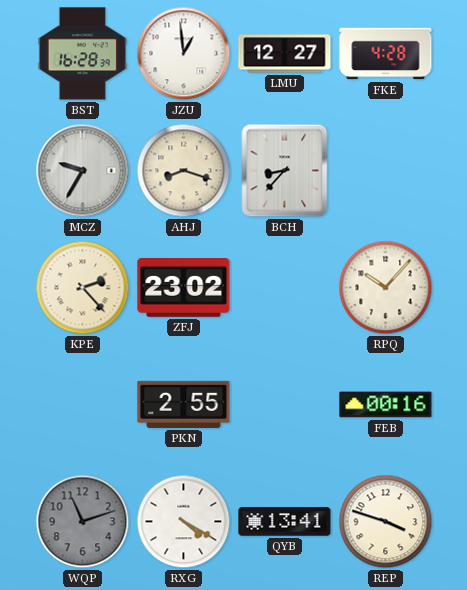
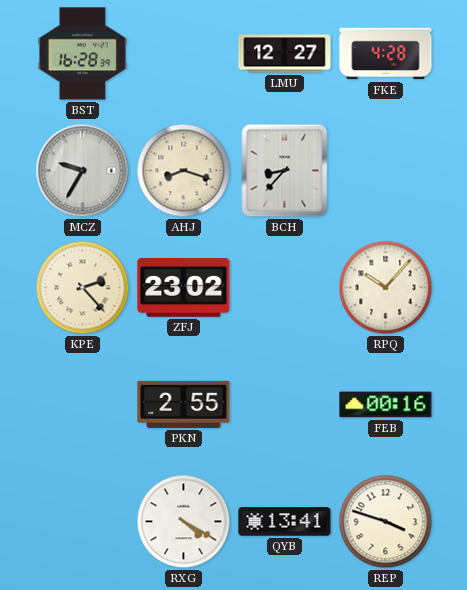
JZU: 12:59 -> none
WQP: 11:12 -> none
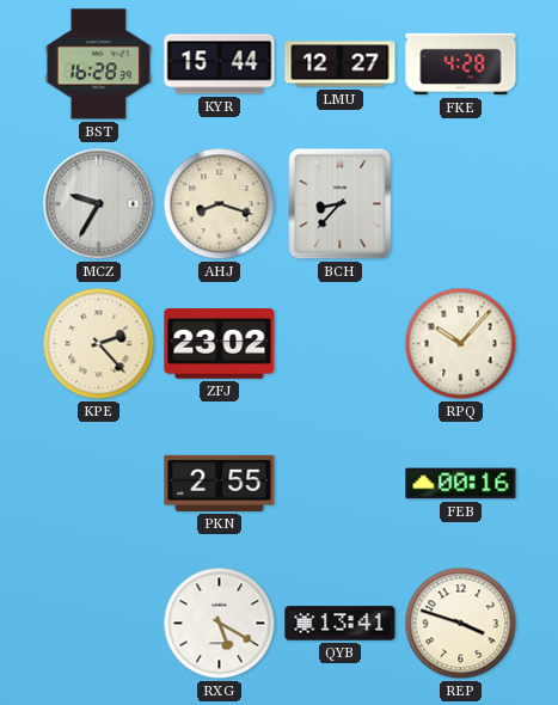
KYR: none -> 15:44
RXG: 4:20 -> 5:20
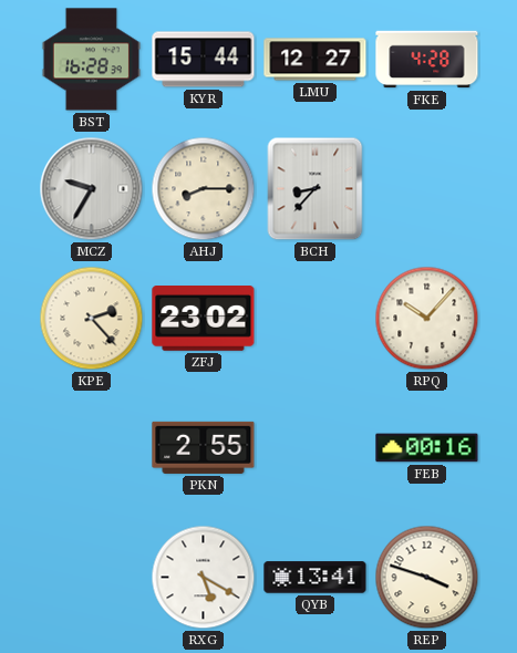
AHJ: 8:18 -> 8:15
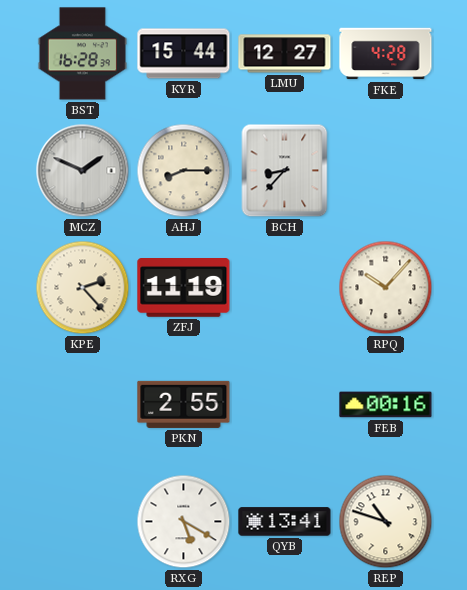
MCZ: 9:35 -> 1:49
ZFJ: 23:02 -> 11:19
REP: 3:48 -> 10:48
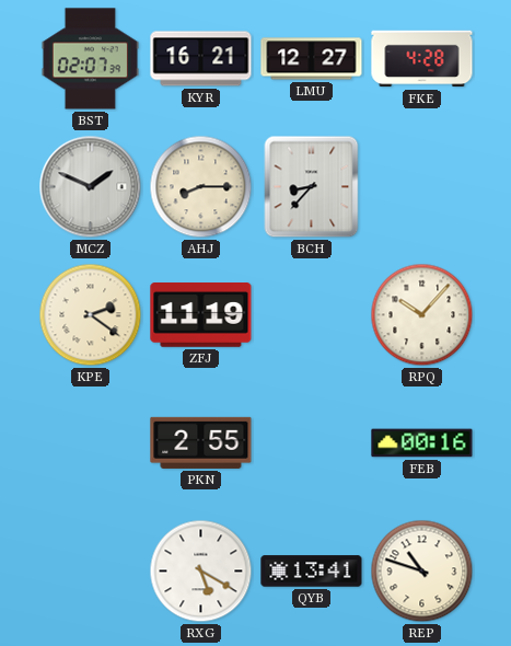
BST: 16:28 -> 02:07
KYR: 15:44 -> 16:21
KPE: 2:23 -> 2:21
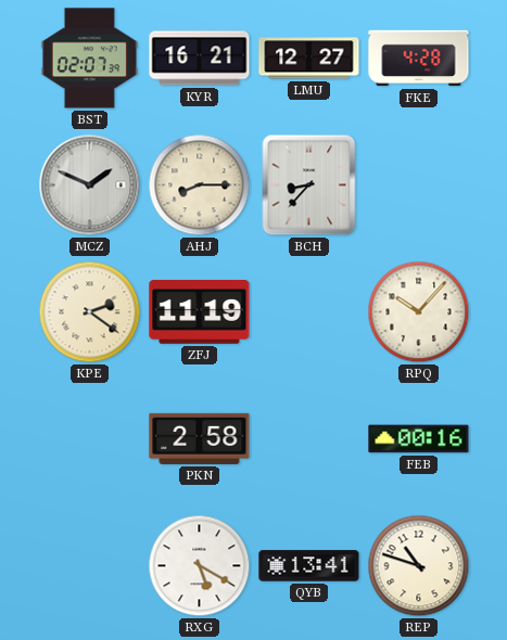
PKN: 2:55 -> 2:58
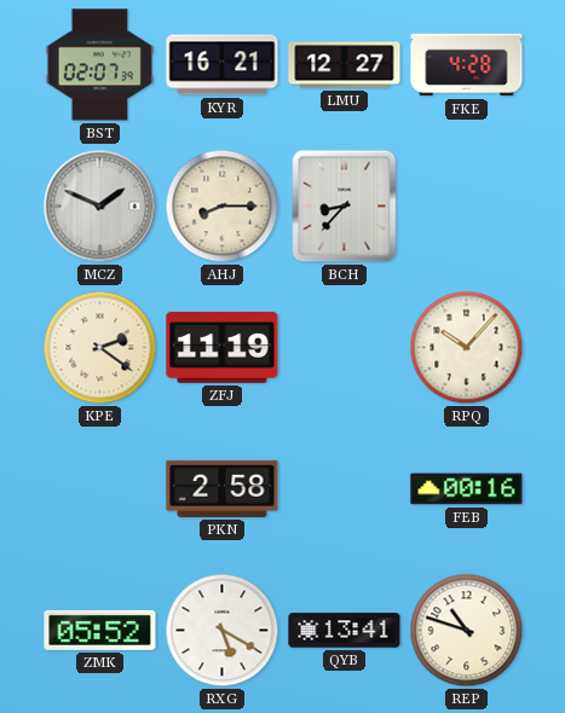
ZMK: none -> 05:52
